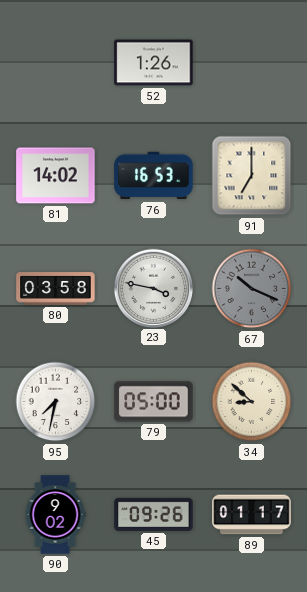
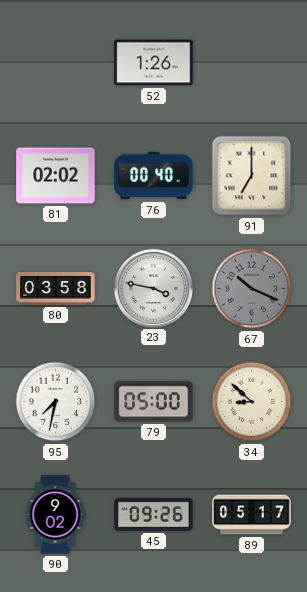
81: 14:02 -> 02:02
76: 16:53 -> 00:40
89: 01:17 -> 05:17
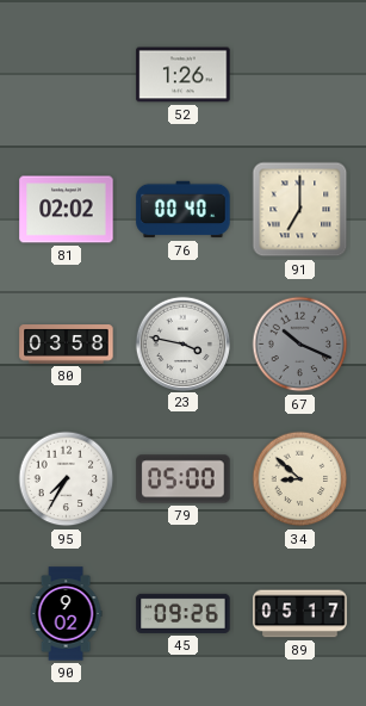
95: 7:32 -> 7:35
